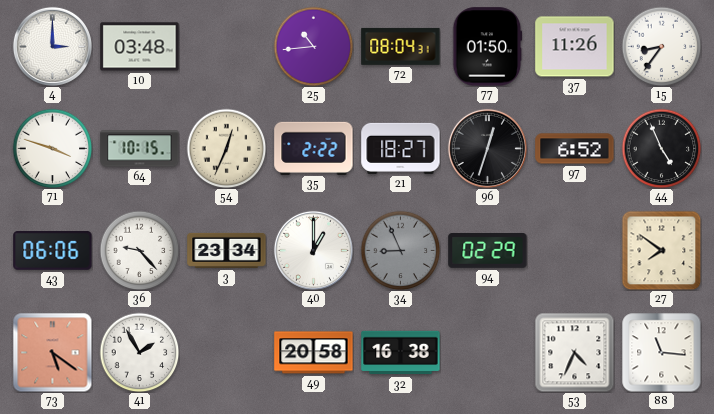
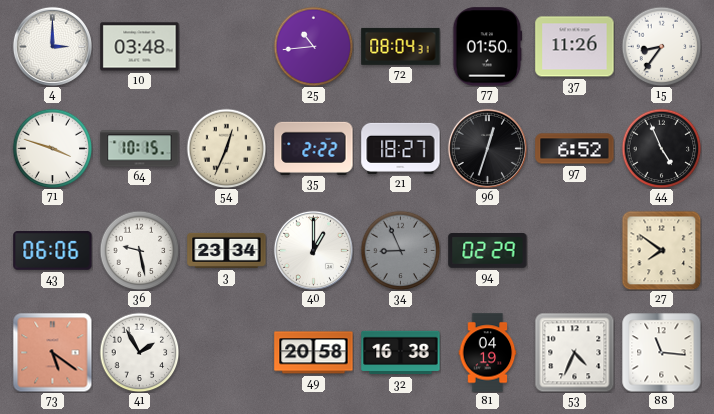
36: 9:23 -> 9:28
81: none -> 04:19
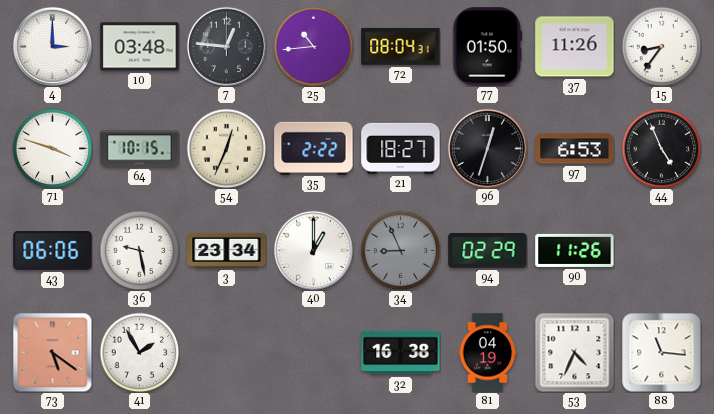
7: none -> 12:46
97: 6:52 -> 6:53
90: none -> 11:26
27: 7:51 -> none
49: 20:58 -> none
